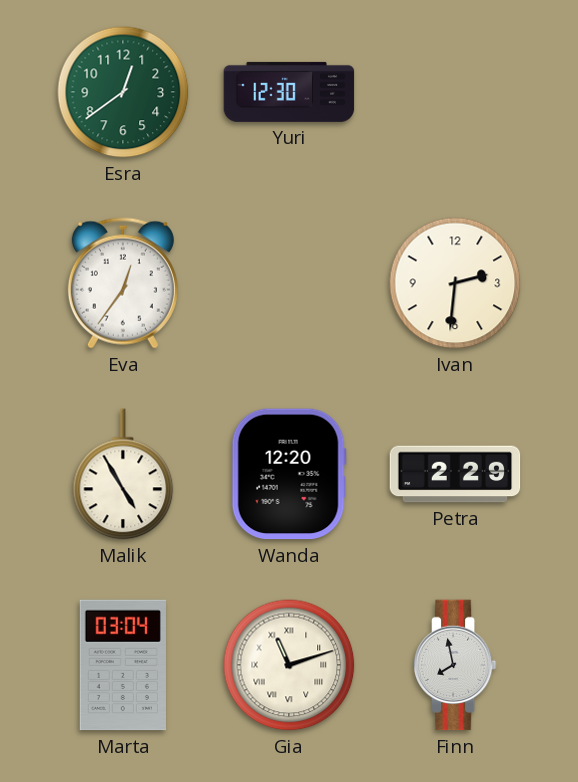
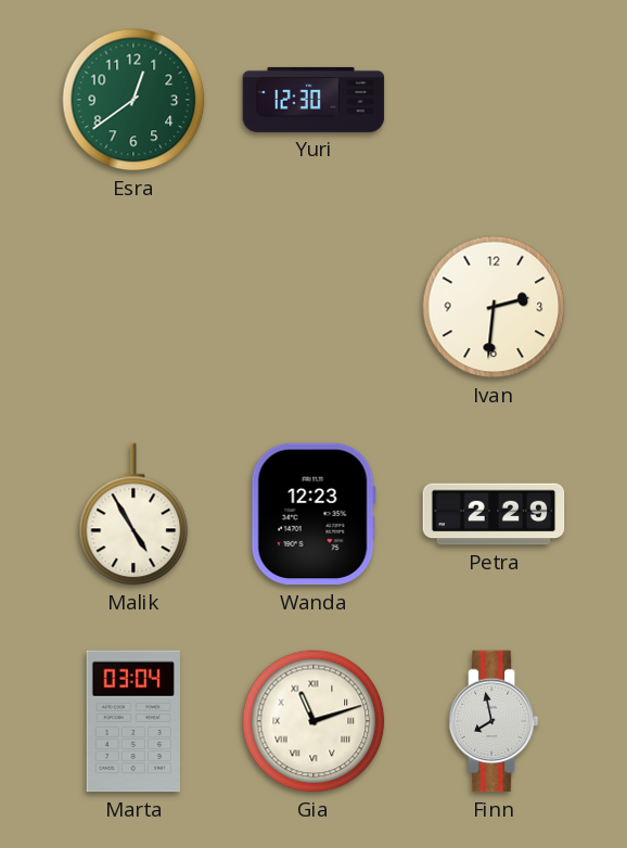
Eva: 12:36 -> none
Wanda: 12:20 -> 12:23
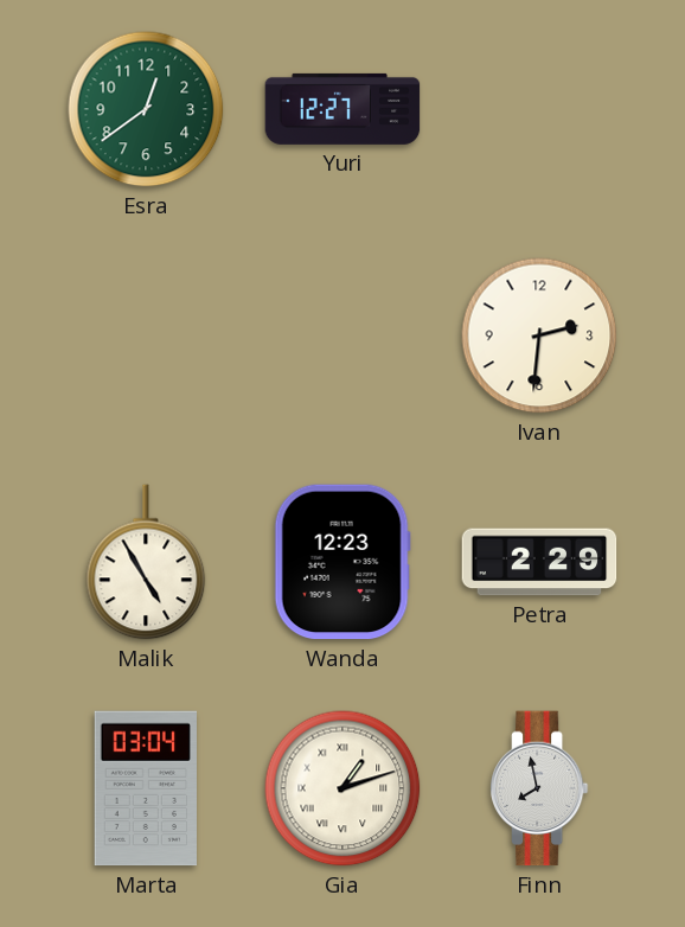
Yuri: 12:30 -> 12:27
Gia: 11:12 -> 1:12
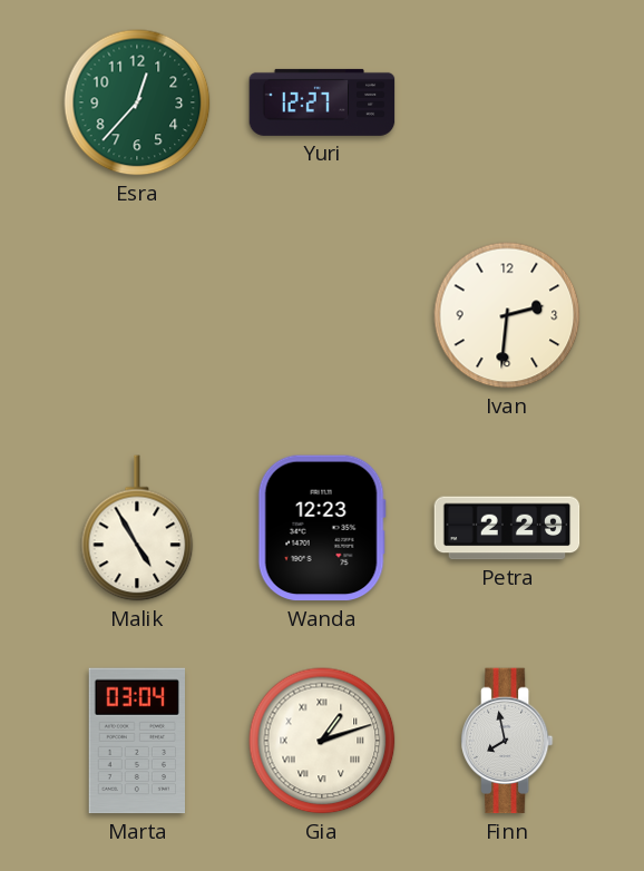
Esra: 12:39 -> 12:37
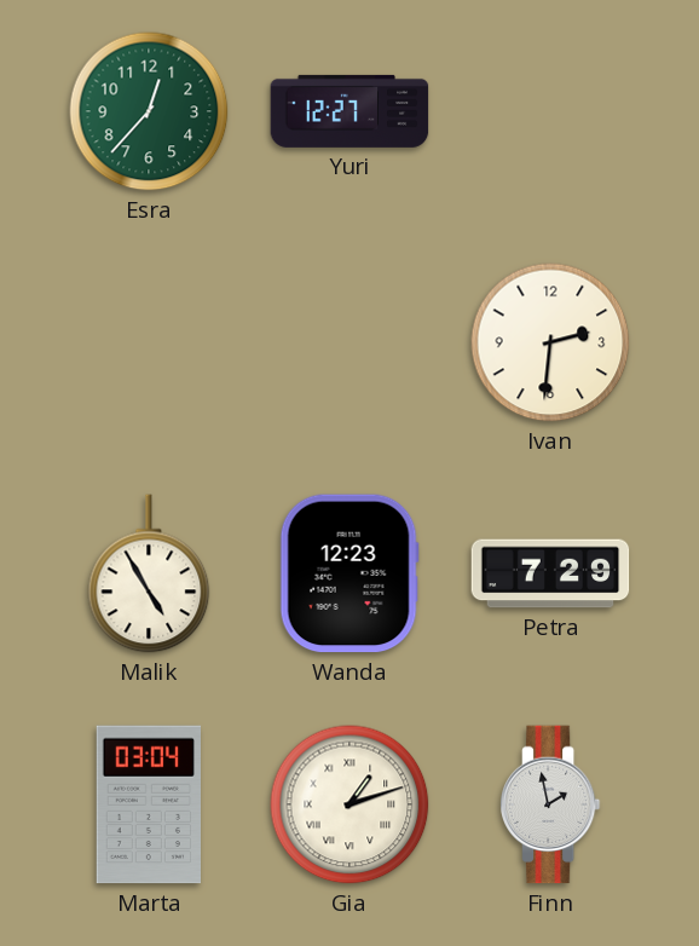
Petra: 2:29 -> 7:29
Finn: 7:58 -> 1:58
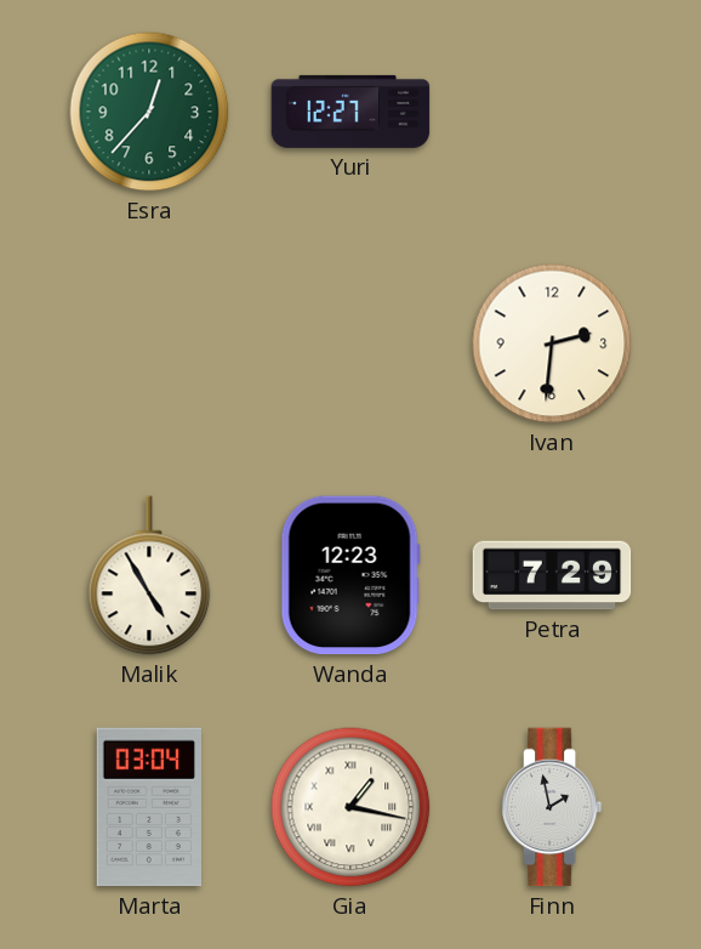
Gia: 1:12 -> 1:17
